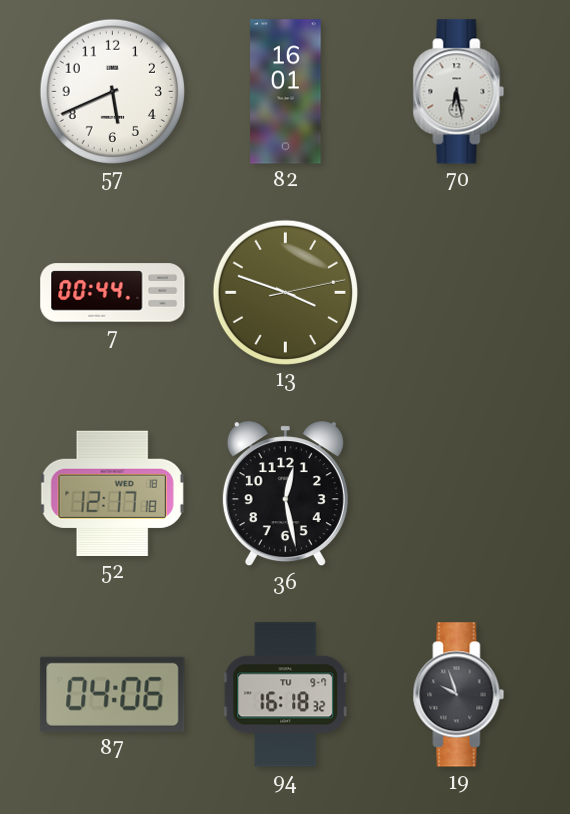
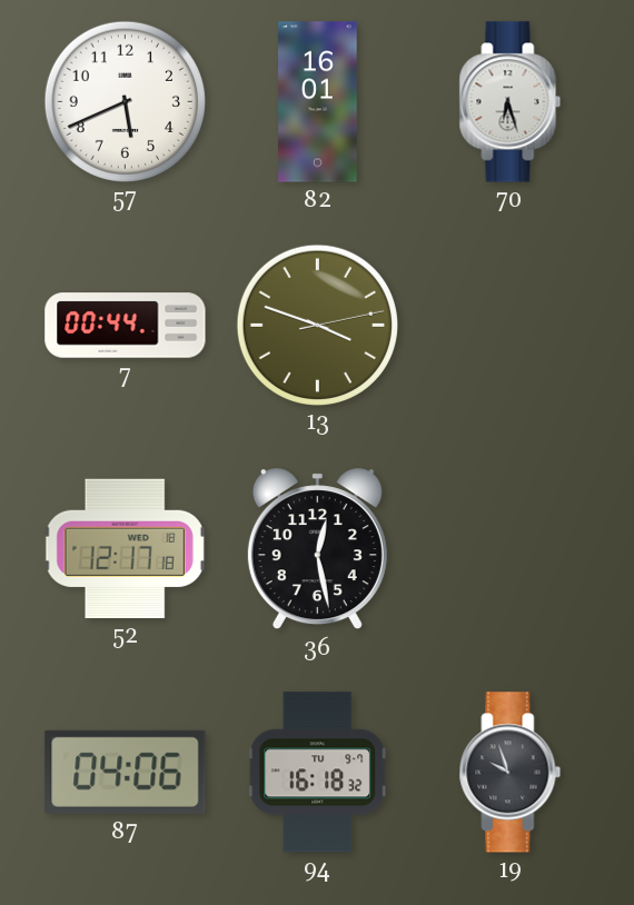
70: 6:28 -> 6:27
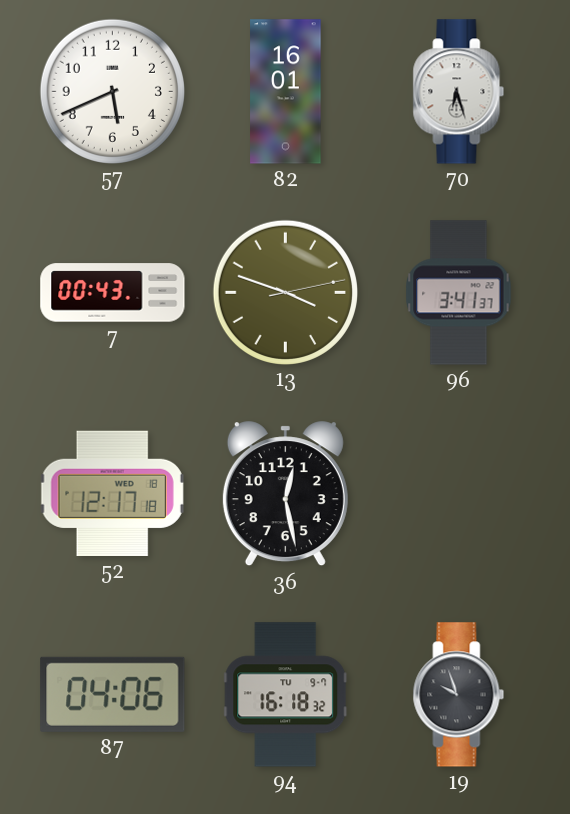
7: 00:44 -> 00:43
96: none -> 3:41
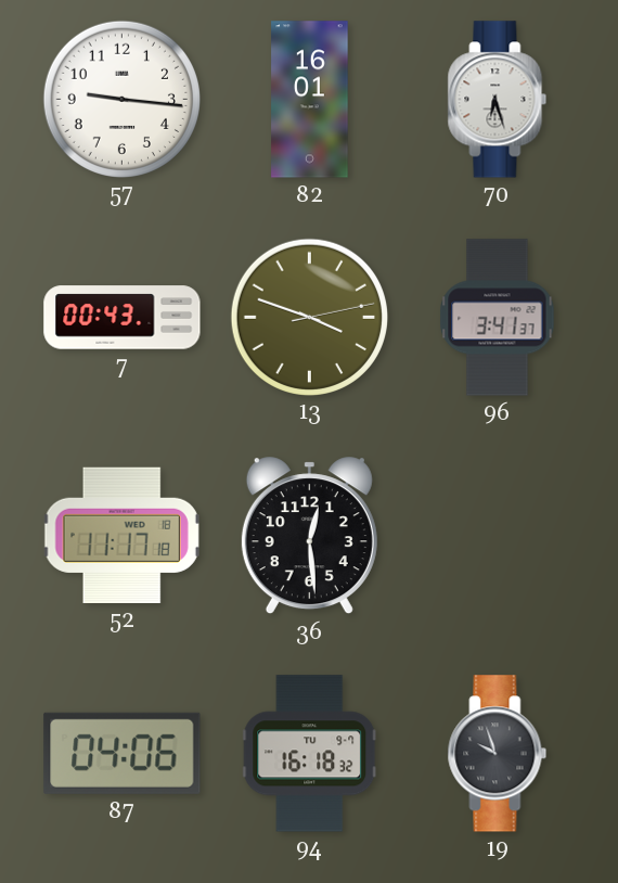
57: 5:41 -> 9:16
52: 12:17 -> 11:17
36: 12:28 -> 12:29
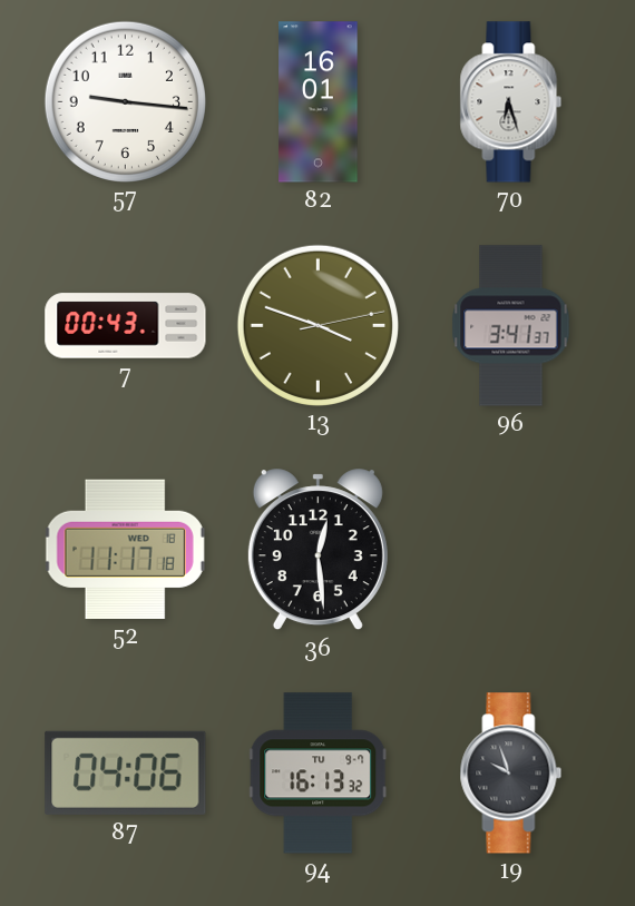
94: 16:18 -> 16:13
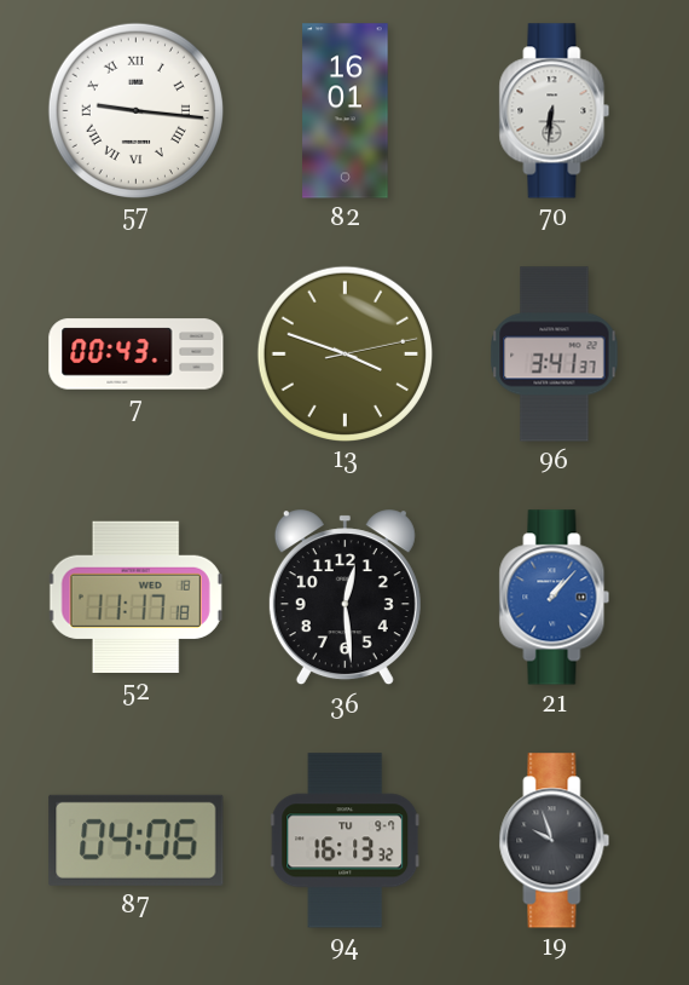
57 numerals: Arabic -> Roman
70: 6:27 -> 6:31
21: none -> 1:07
